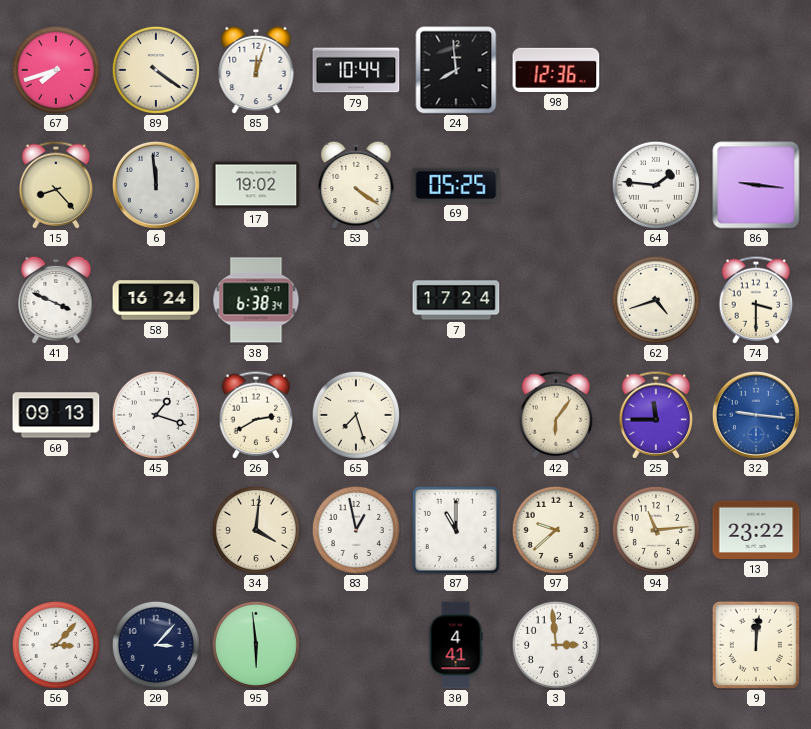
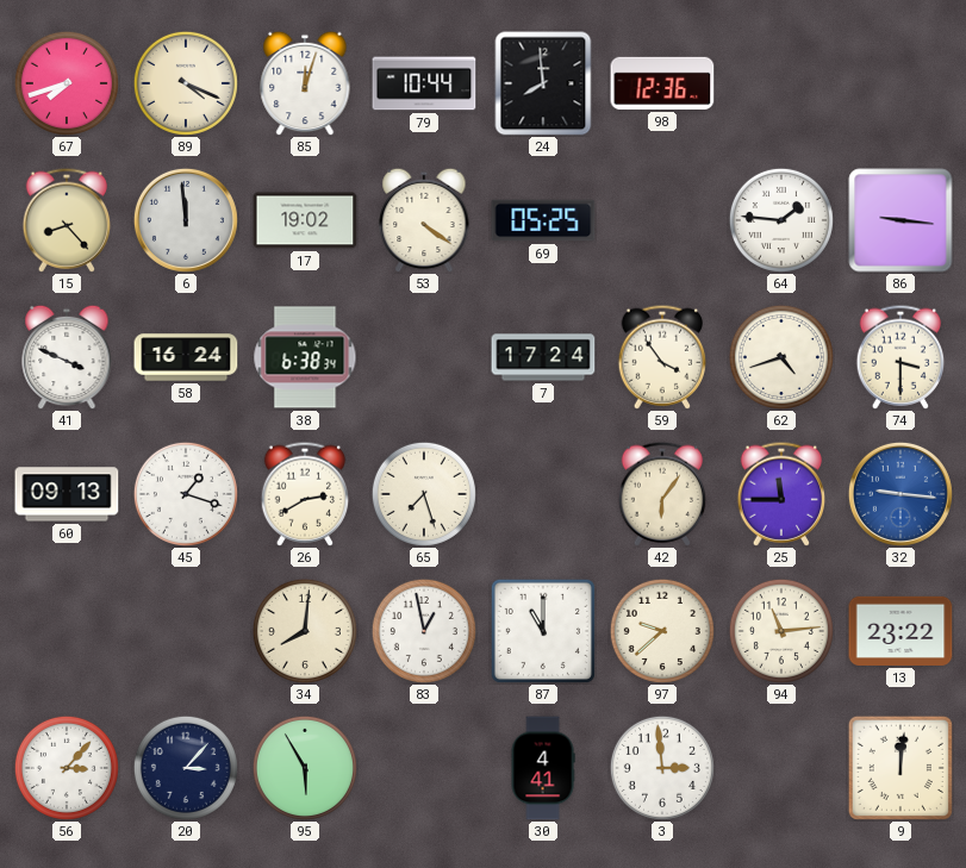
89: 4:21 -> 4:19
59: none -> 3:54
34: 4:01 -> 8:01
95: 5:59 -> 5:55
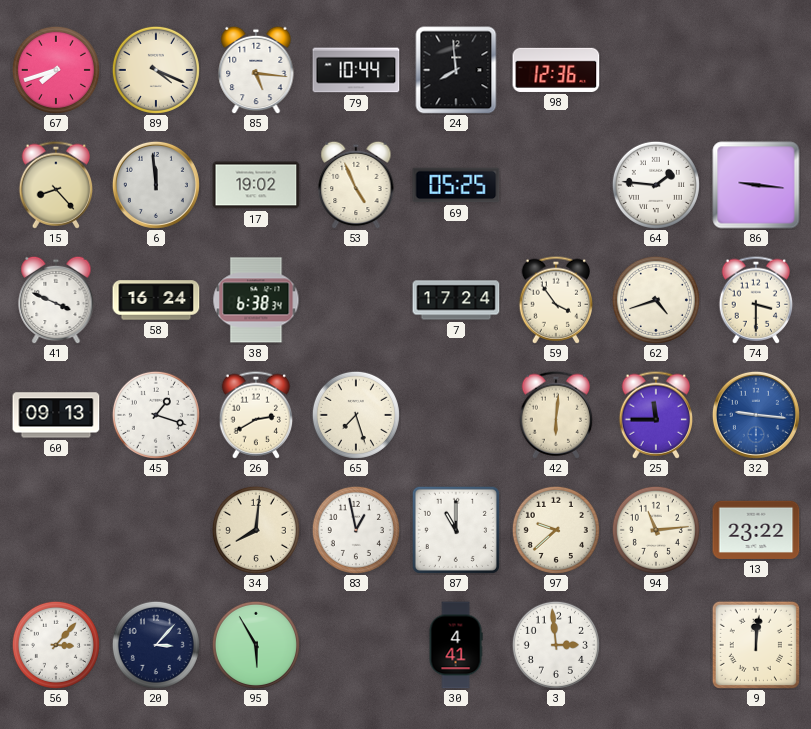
85: 12:03 -> 5:16
53: 4:21 -> 4:56
42: 6:06 -> 6:01
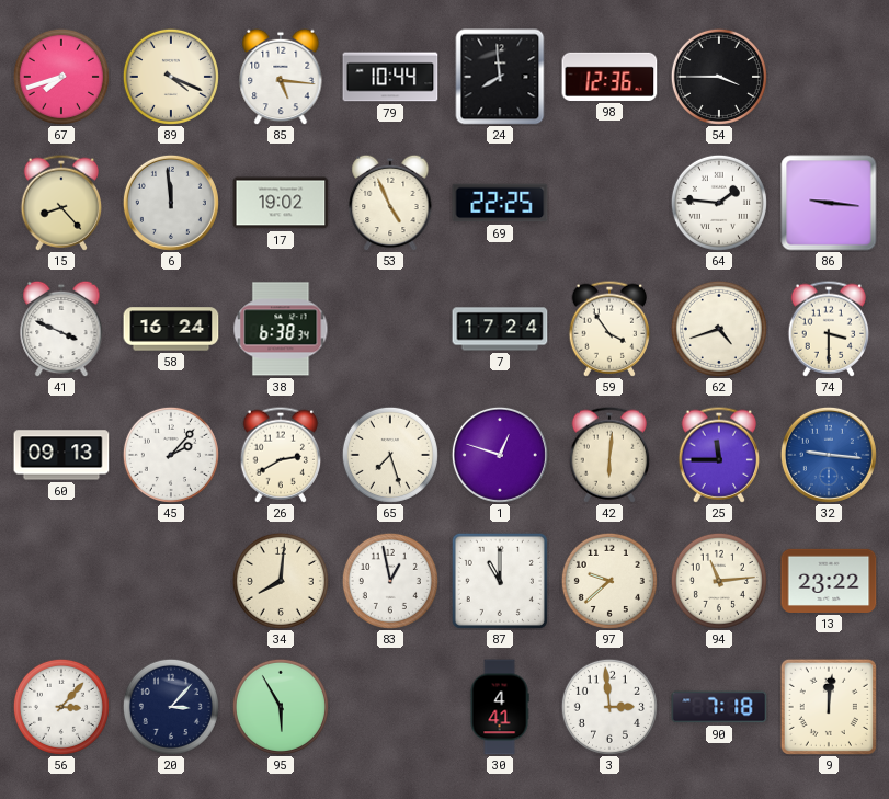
54: none -> 3:45
69: 05:25 -> 22:25
45: 1:18 -> 2:07
1: none -> 12:48
90: none -> 7:18
